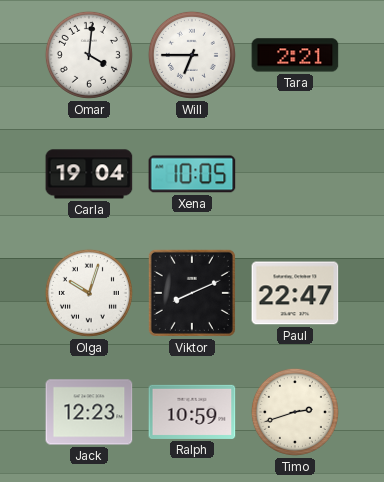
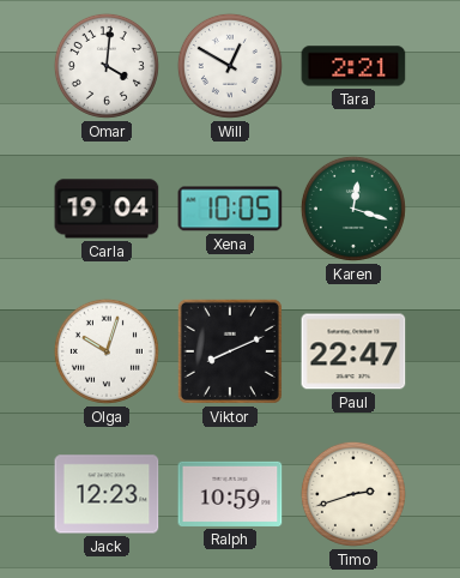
Will: 6:45 -> 12:50
Karen: none -> 12:18
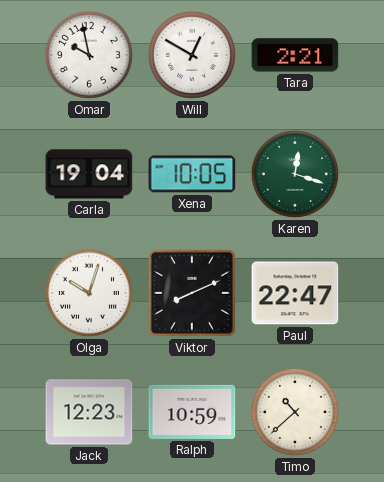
Omar: 4:01 -> 9:58
Timo: 2:42 -> 10:38
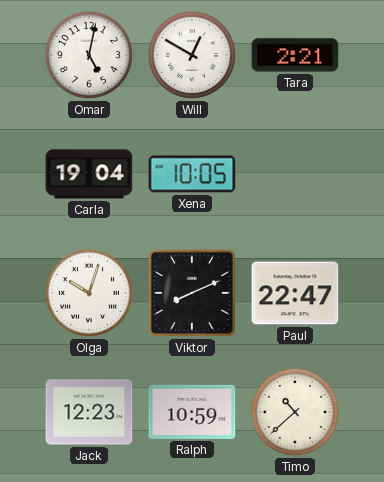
Omar: 9:58 -> 5:02
Karen: 12:18 -> none
